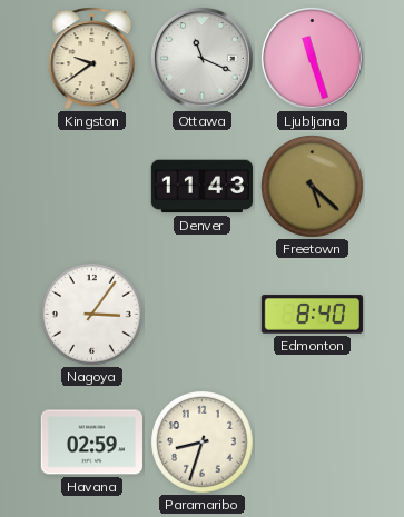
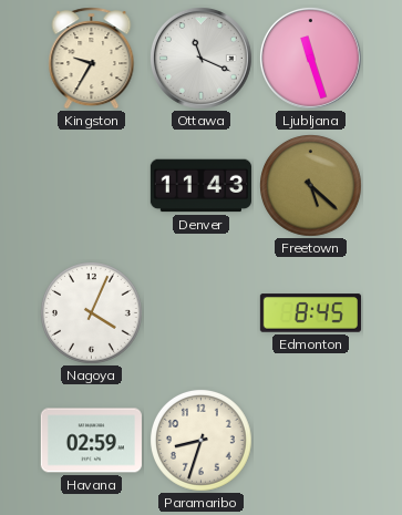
Kingston: 9:39 -> 9:35
Nagoya: 3:06 -> 4:04
Edmonton: 8:40 -> 8:45
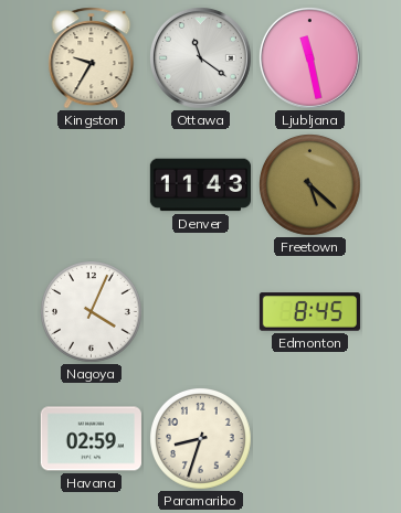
Ottawa: 11:19 -> 11:21
Ljubljana: 11:27 -> 11:28
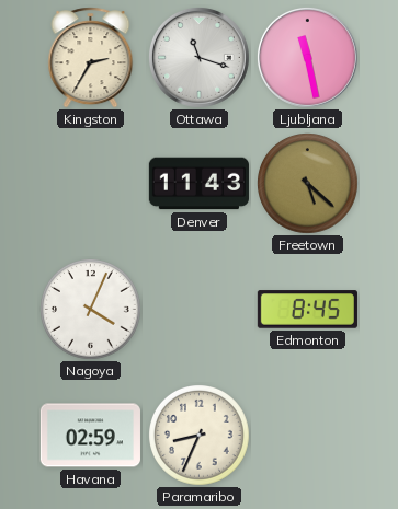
Kingston: 9:35 -> 2:35
Ottawa: 11:21 -> 11:18
Paramaribo: 8:33 -> 8:34
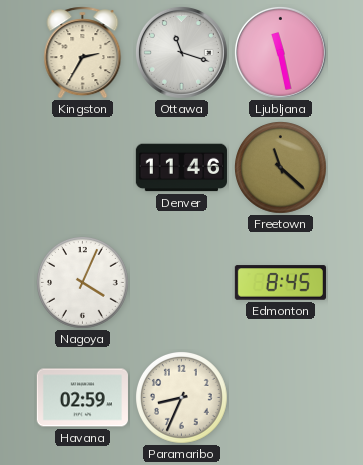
Denver: 11:43 -> 11:46
Freetown: 5:22 -> 11:22
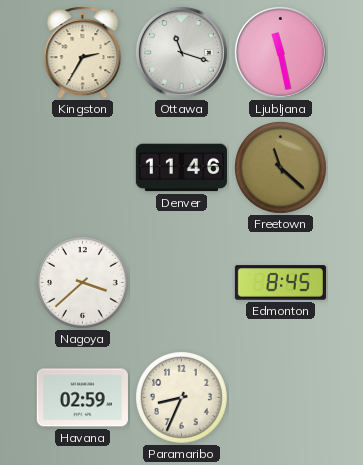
Nagoya: 4:04 -> 3:38
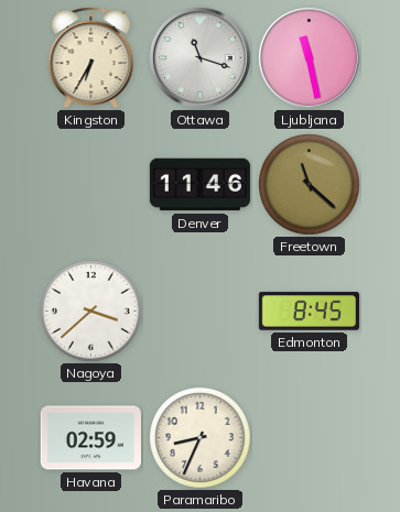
Kingston: 2:35 -> 6:35
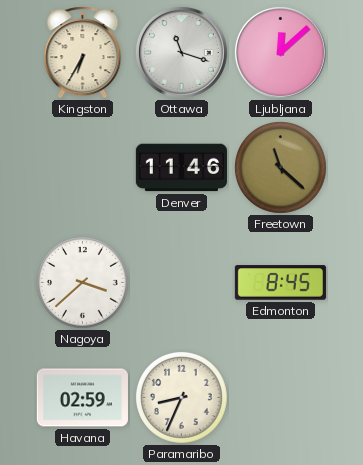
Ljubljana: 11:28 -> 12:08
